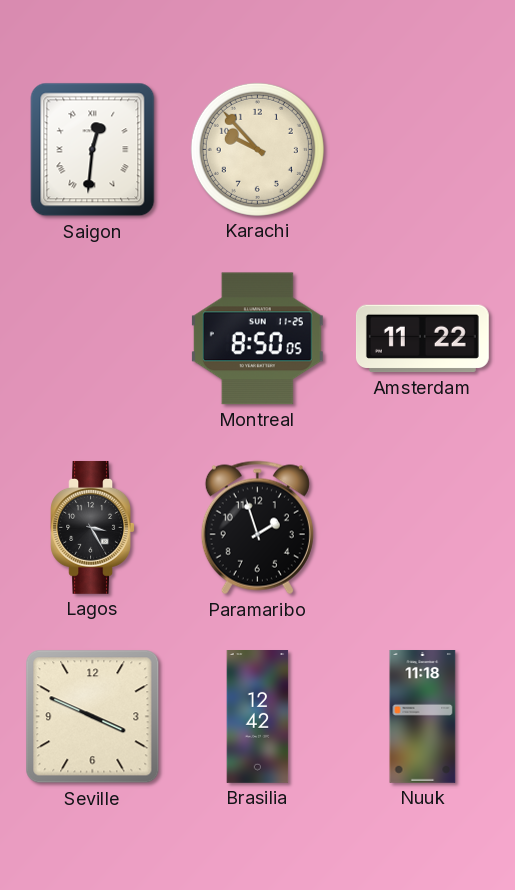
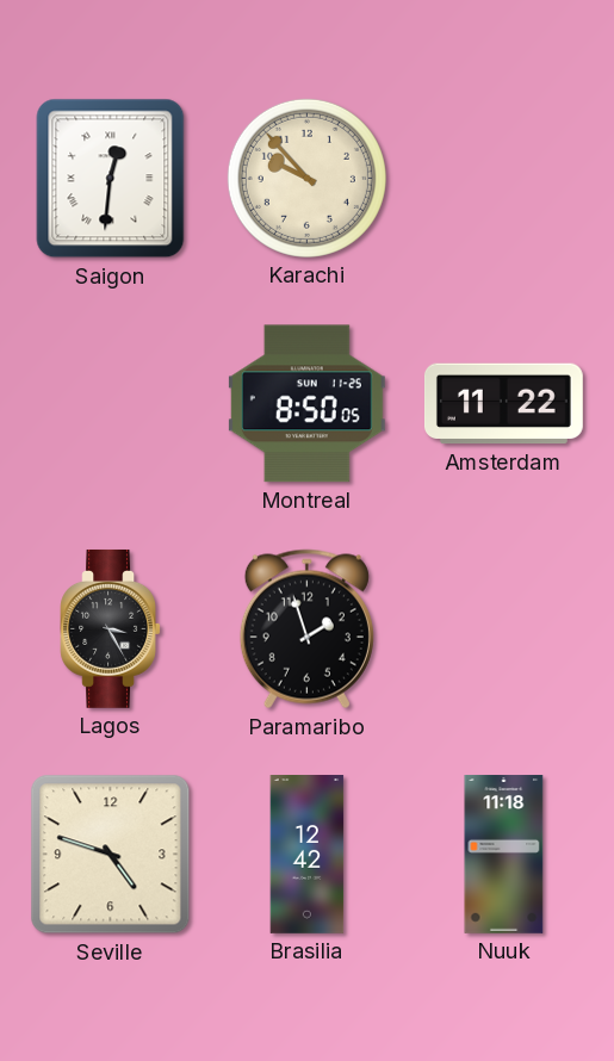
Seville: 3:49 -> 4:48
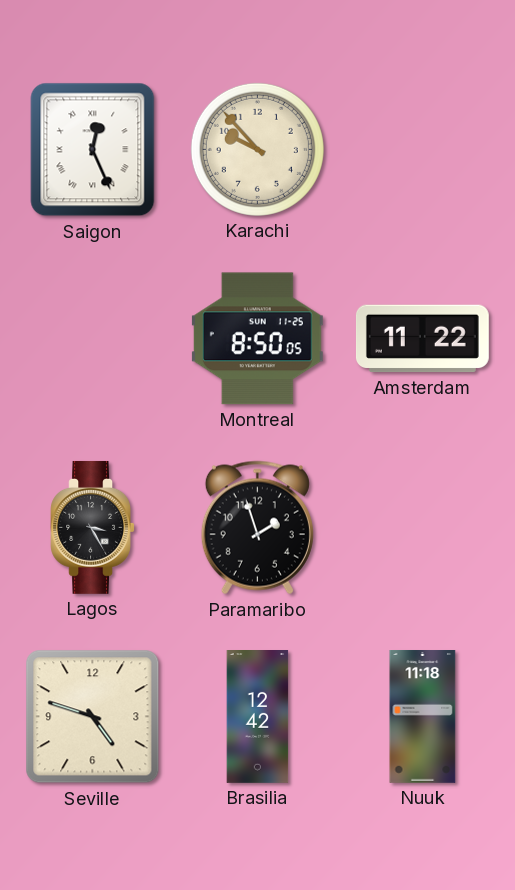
Saigon: 12:31 -> 12:26
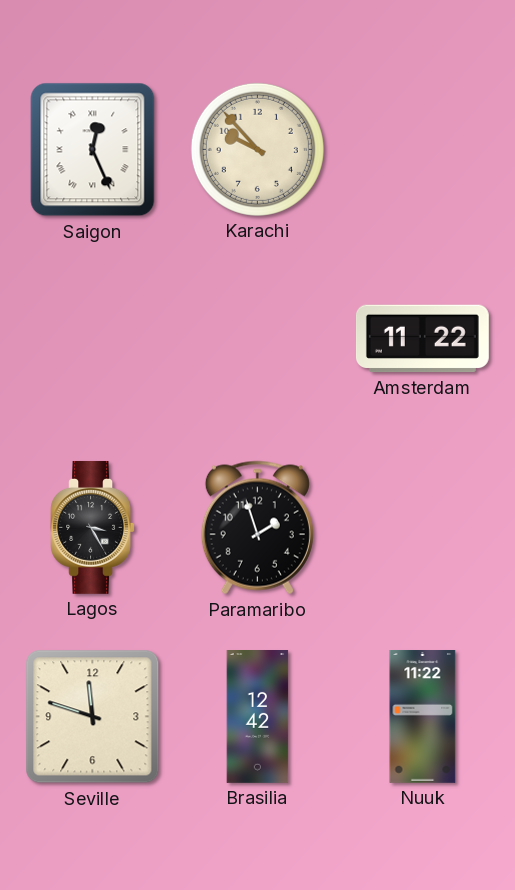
Montreal: 8:50 -> none
Seville: 4:48 -> 11:48
Nuuk: 11:18 -> 11:22
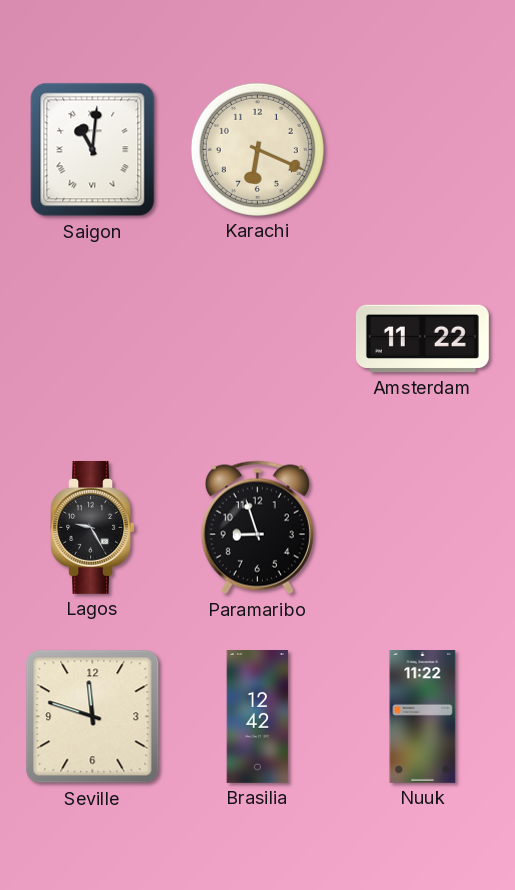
Saigon: 12:26 -> 11:01
Karachi: 9:53 -> 6:19
Lagos: 3:25 -> 9:25
Paramaribo: 1:57 -> 8:57
